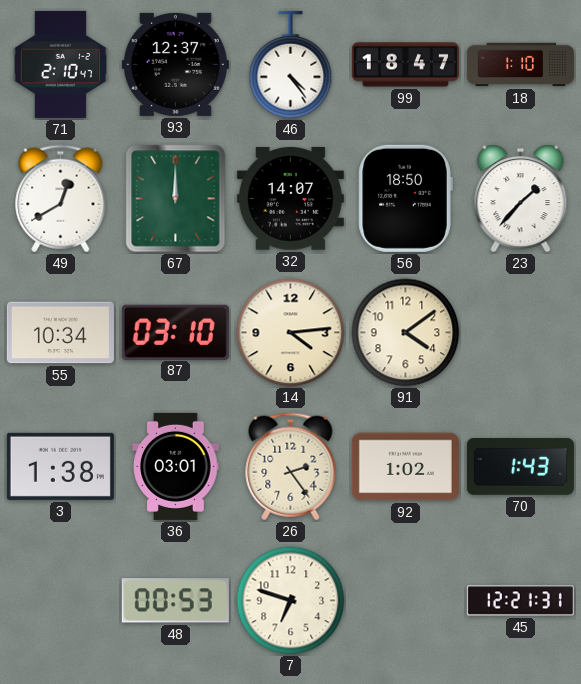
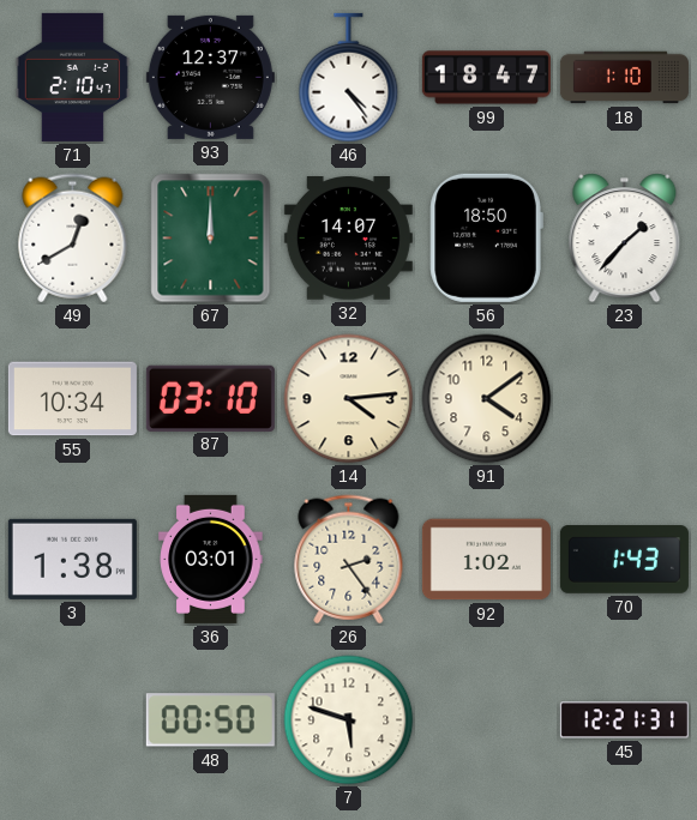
48: 00:53 -> 00:50
7: 6:48 -> 5:48
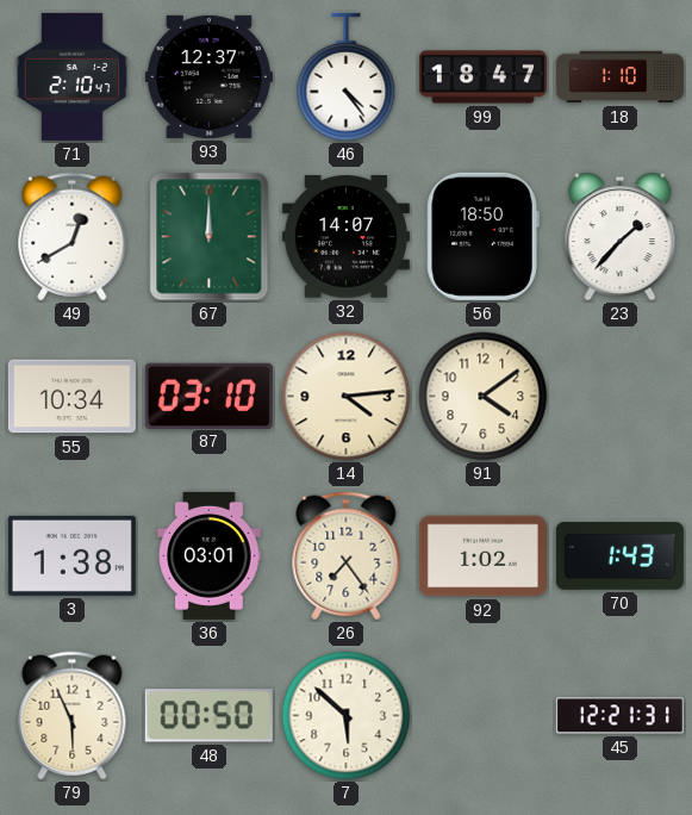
26: 2:24 -> 7:24
79: none -> 5:56
7: 5:48 -> 5:52
